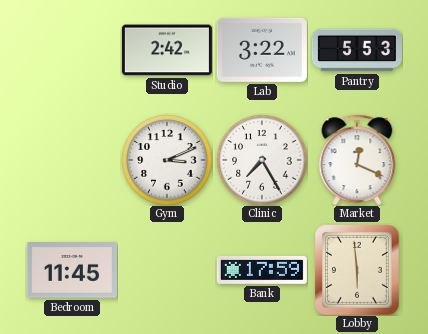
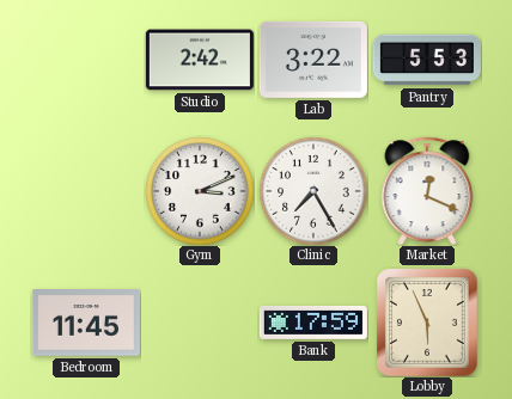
Lobby: 5:59 -> 5:56
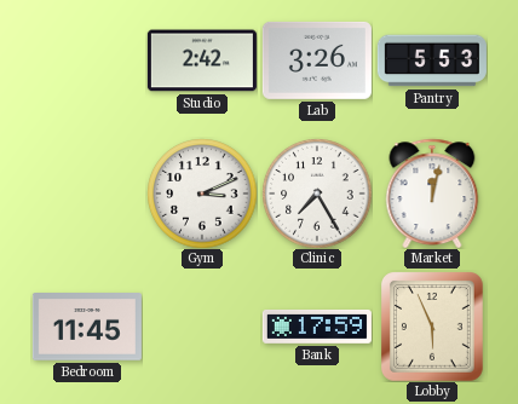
Lab: 3:22 -> 3:26
Market: 12:19 -> 12:02
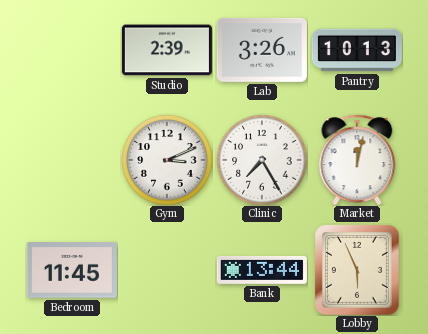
Studio: 2:42 -> 2:39
Pantry: 5:53 -> 10:13
Bank: 17:59 -> 13:44
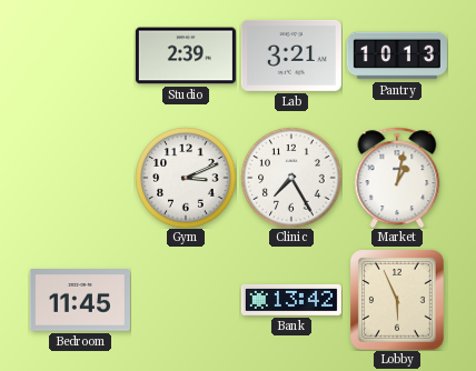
Lab: 3:26 -> 3:21
Market: 12:02 -> 1:02
Bank: 13:44 -> 13:42
